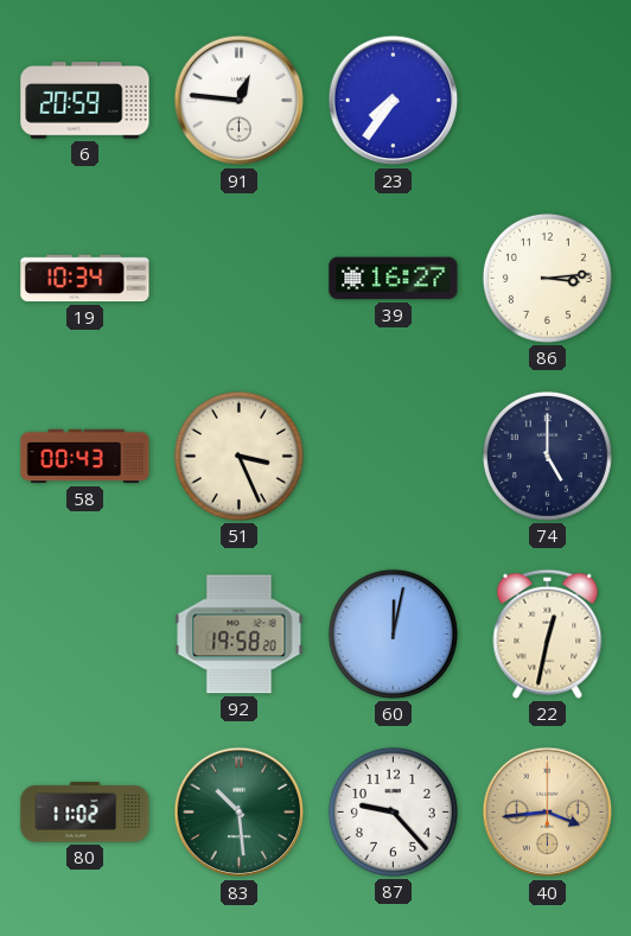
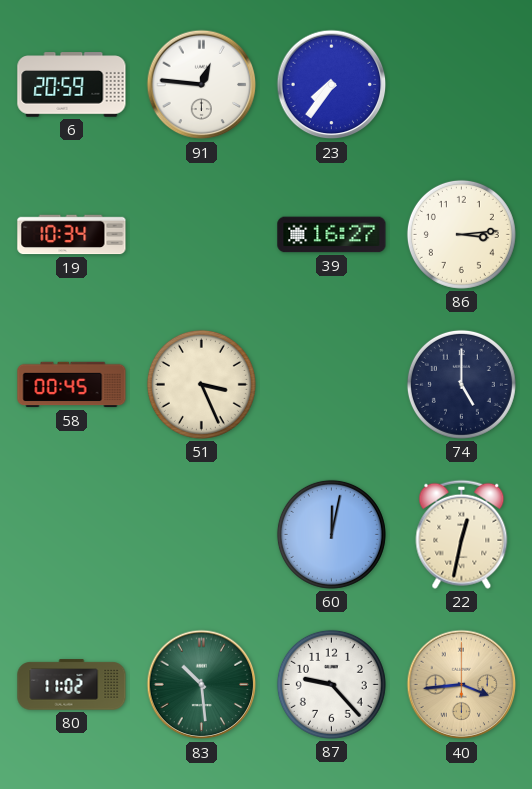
58: 00:43 -> 00:45
92: 19:58 -> none
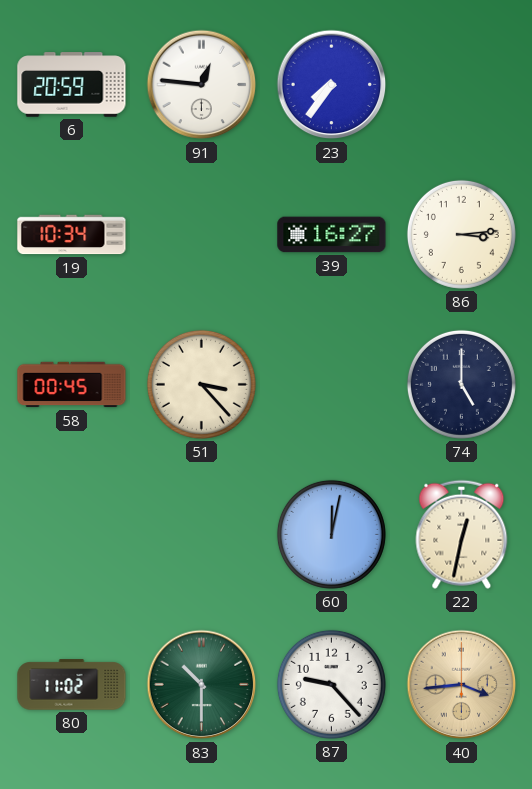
51: 3:26 -> 3:23
83: 10:29 -> 10:30
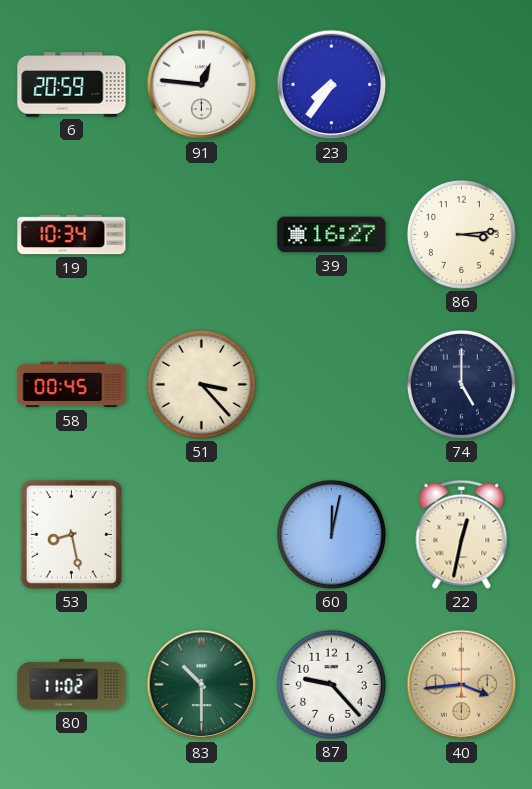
53: none -> 8:28
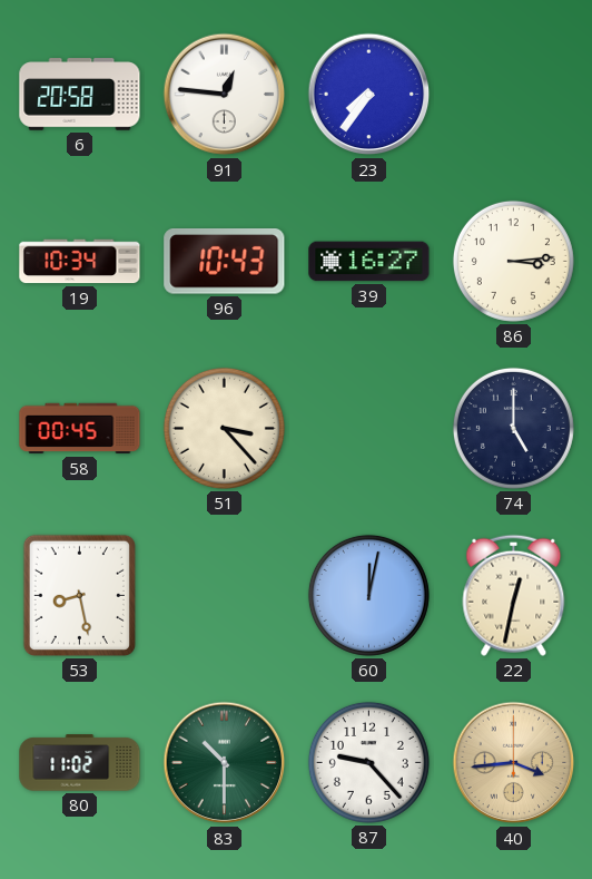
6: 20:59 -> 20:58
96: none -> 10:43
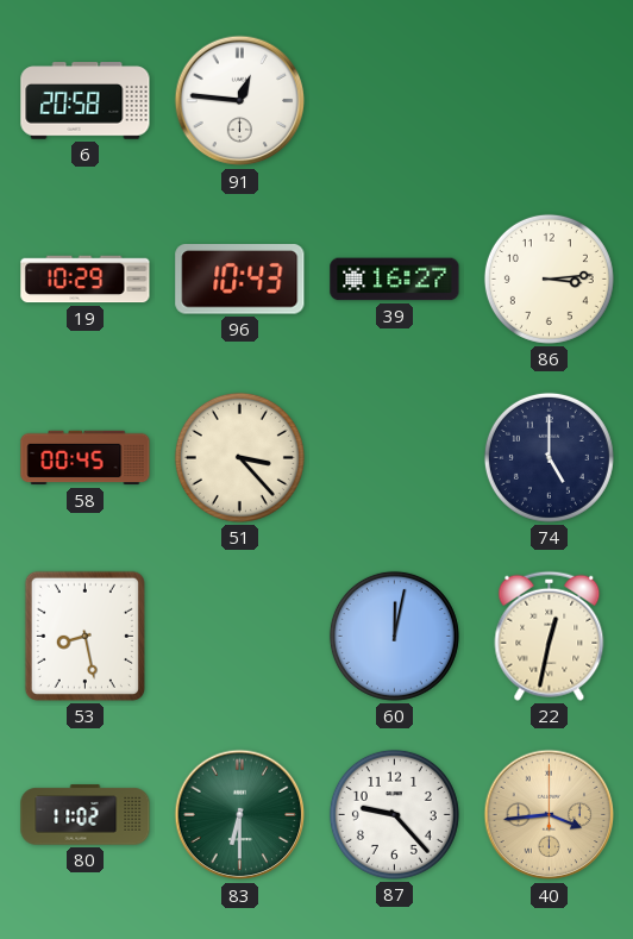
23: 7:36 -> none
19: 10:34 -> 10:29
83: 10:30 -> 6:30
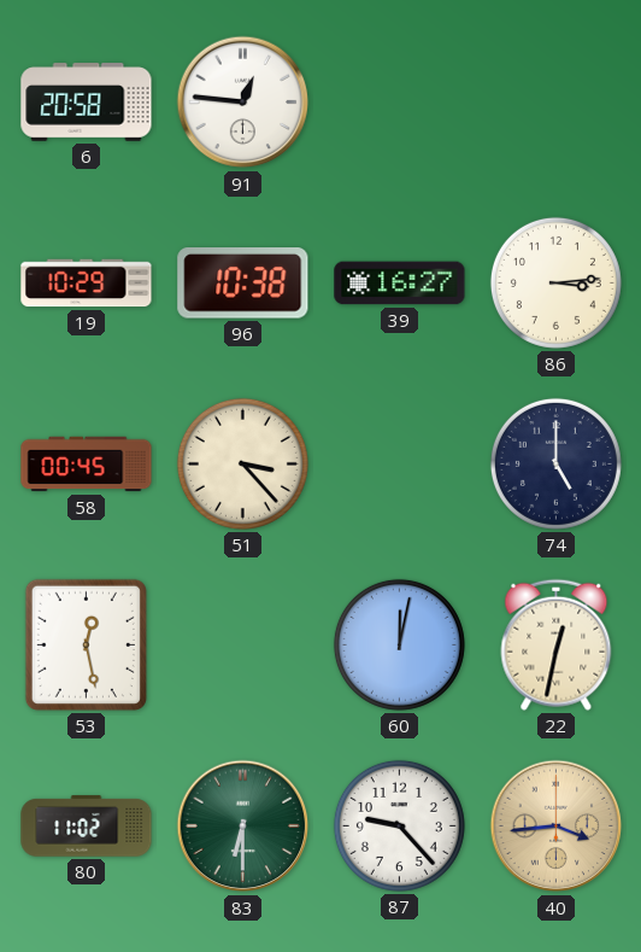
96: 10:43 -> 10:38
53: 8:28 -> 12:28
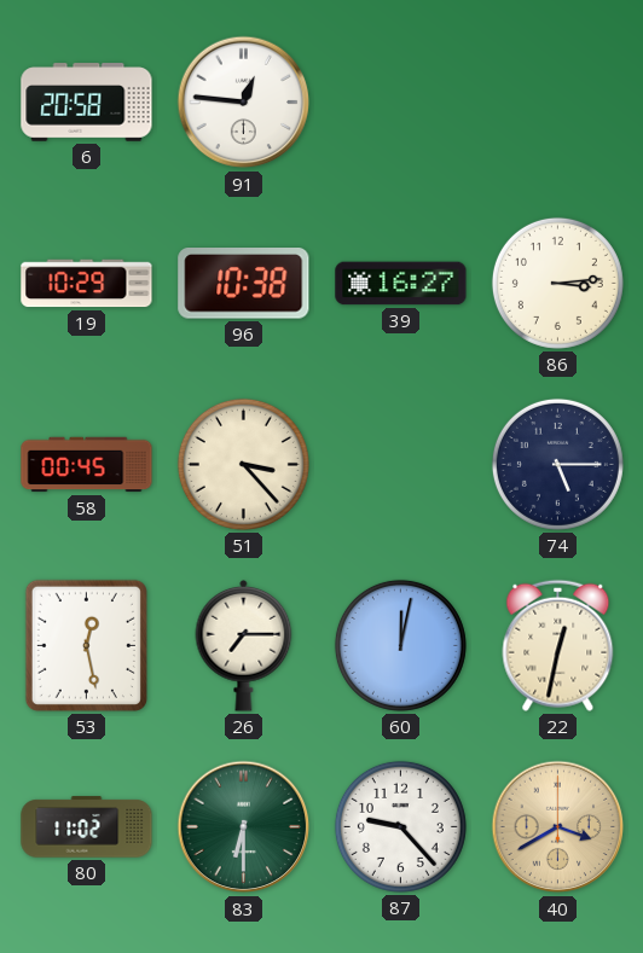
74: 5:00 -> 5:15
26: none -> 7:15
40: 3:44 -> 3:40
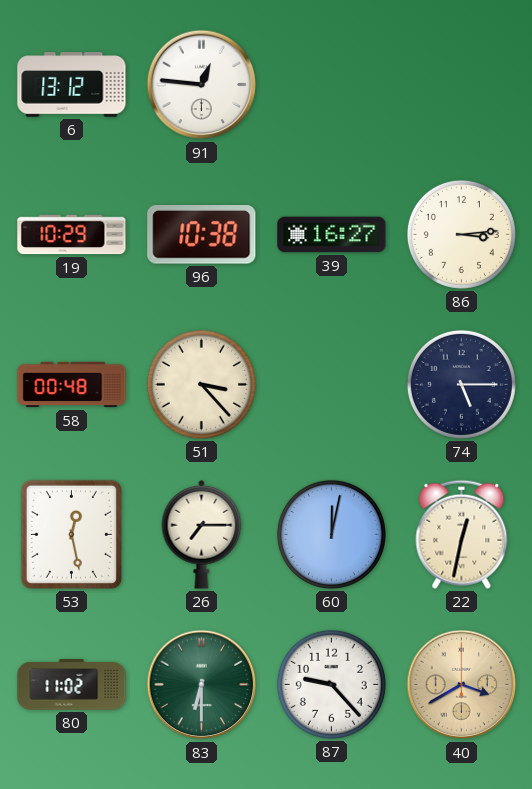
6: 20:58 -> 13:12
58: 00:45 -> 00:48
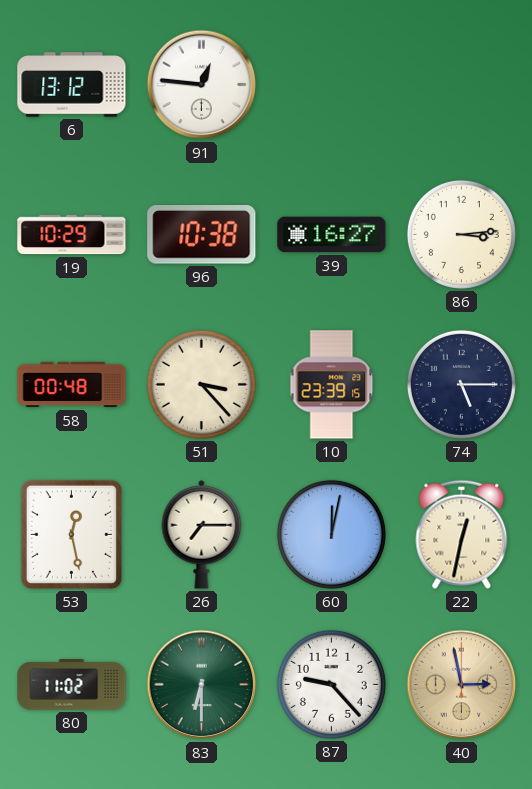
10: none -> 23:39
40: 3:40 -> 2:58
